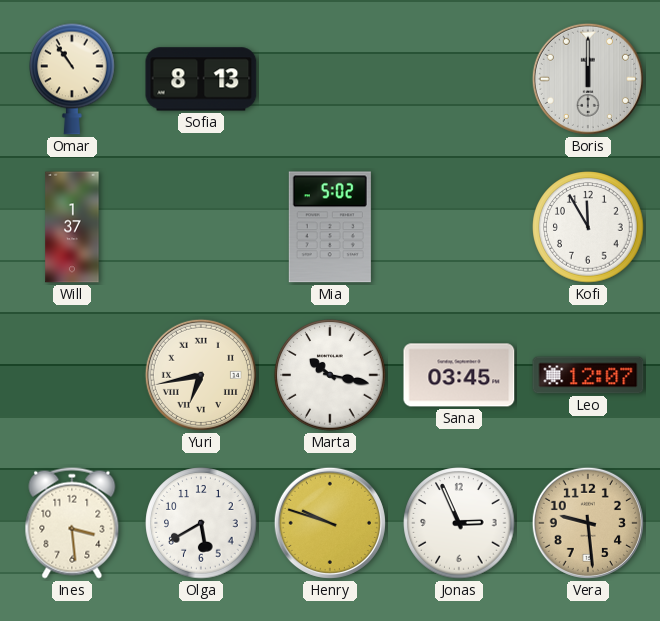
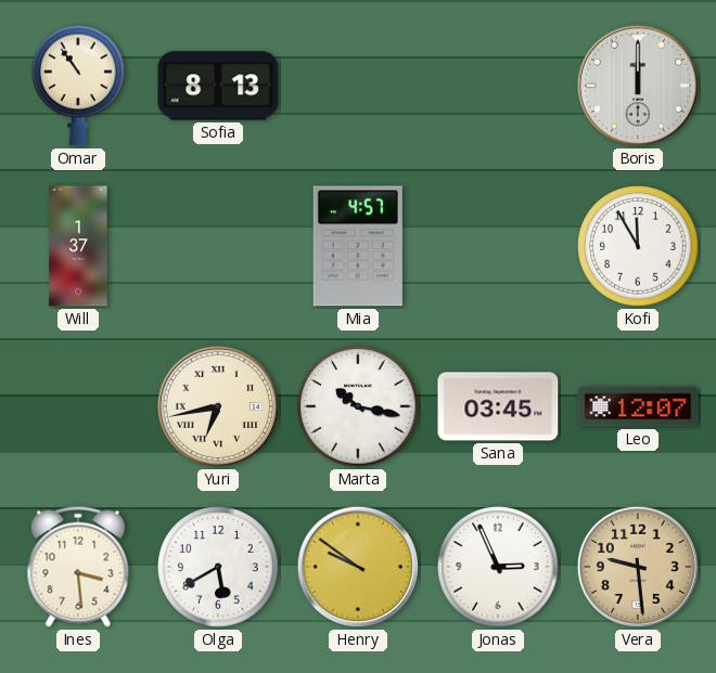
Mia: 5:02 -> 4:57
Henry: 9:48 -> 9:51
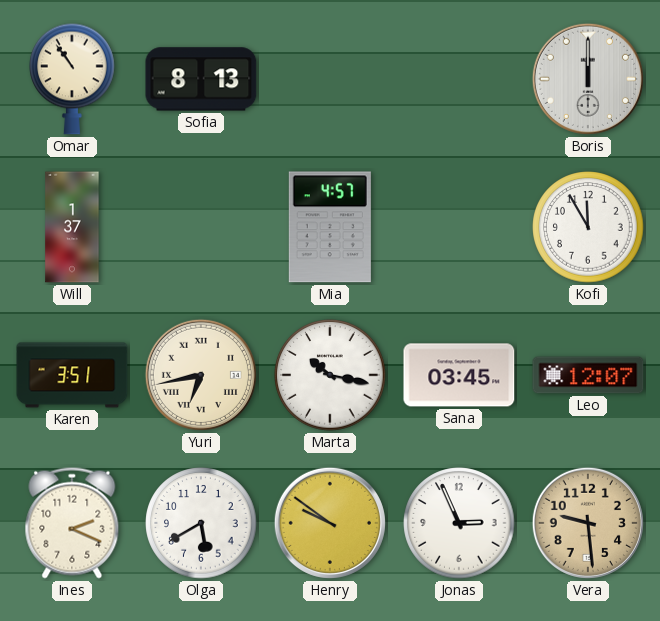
Karen: none -> 3:51
Ines: 3:29 -> 2:19
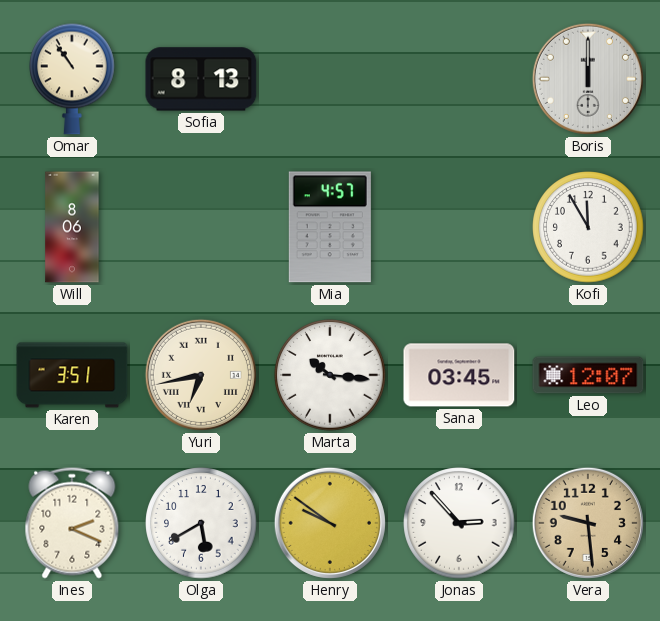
Will: 1:37 -> 8:06
Marta: 10:17 -> 10:16
Jonas: 2:56 -> 2:53
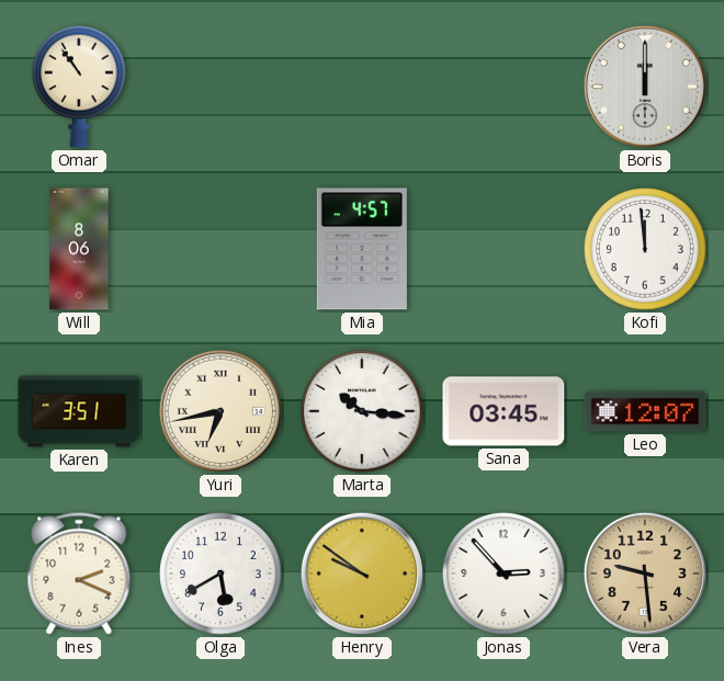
Sofia: 8:13 -> none
Kofi: 11:55 -> 11:59
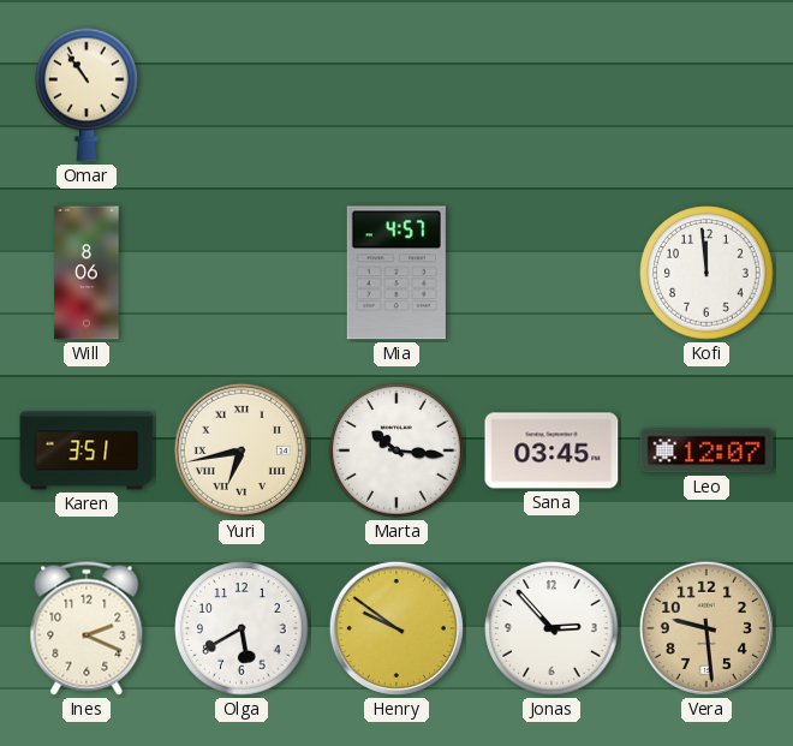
Boris: 12:00 -> none
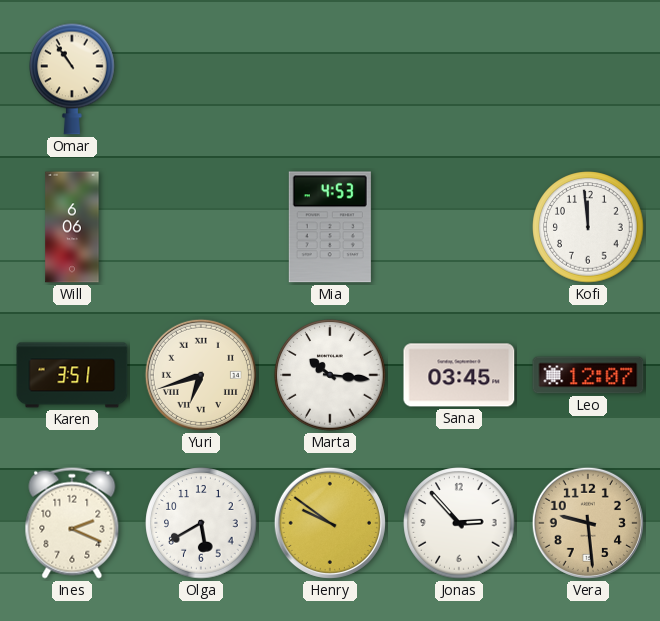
Will: 8:06 -> 6:06
Mia: 4:57 -> 4:53
Yuri: 6:43 -> 6:42
